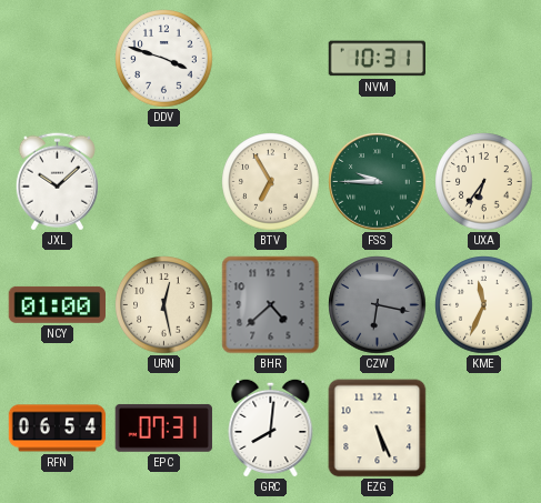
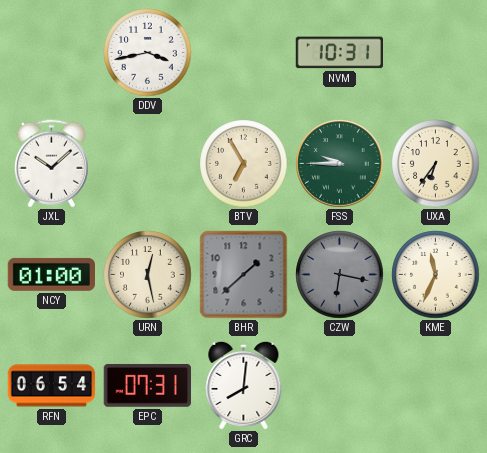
DDV: 3:48 -> 3:43
BHR: 4:38 -> 1:38
EZG: 5:26 -> none
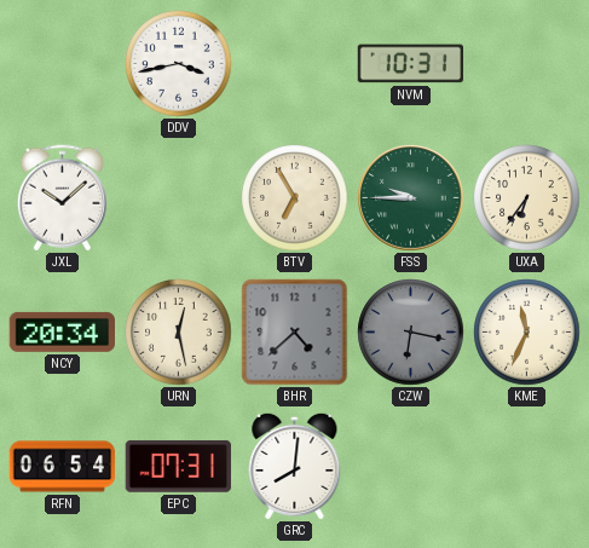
NCY: 01:00 -> 20:34
BHR: 1:38 -> 4:38
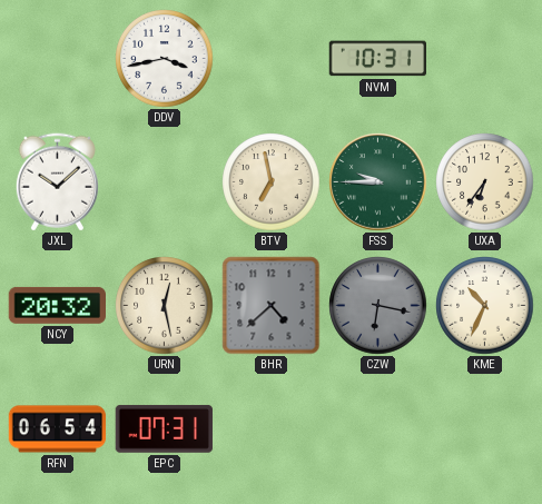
BTV: 6:55 -> 6:58
NCY: 20:34 -> 20:32
KME: 11:34 -> 10:34
GRC: 8:01 -> none
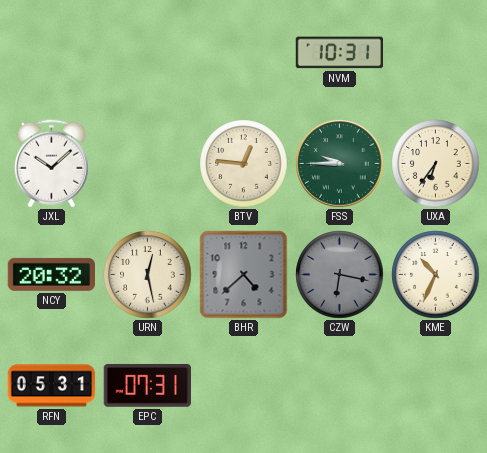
DDV: 3:43 -> none
BTV: 6:58 -> 12:46
RFN: 06:54 -> 05:31
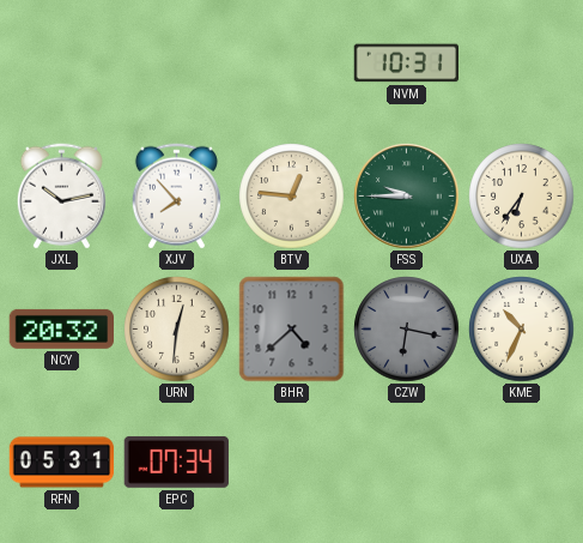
JXL: 10:08 -> 10:13
XJV: none -> 7:53
URN: 12:28 -> 12:31
EPC: 07:31 -> 07:34
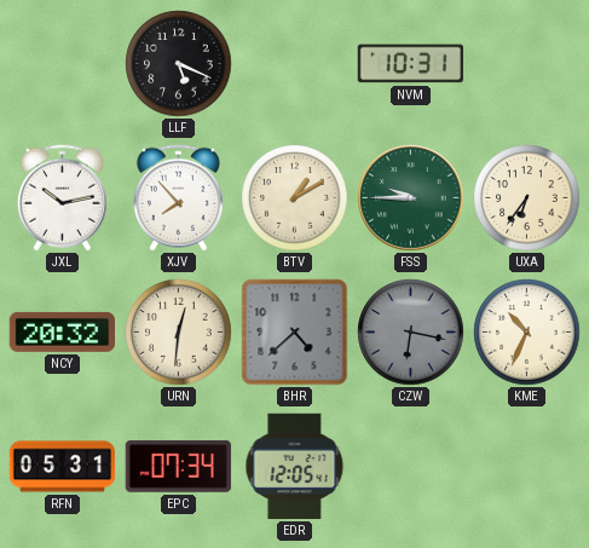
LLF: none -> 5:19
BTV: 12:46 -> 1:10
EDR: none -> 12:05
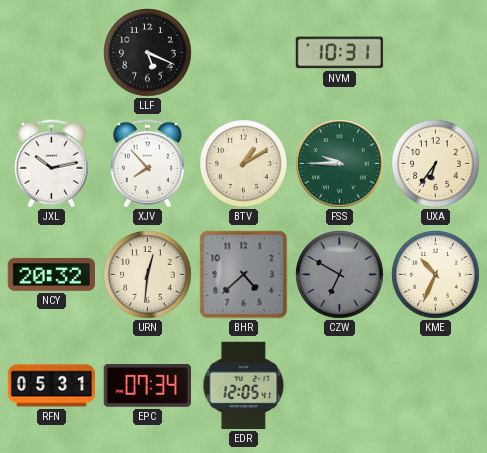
CZW: 6:17 -> 6:50
